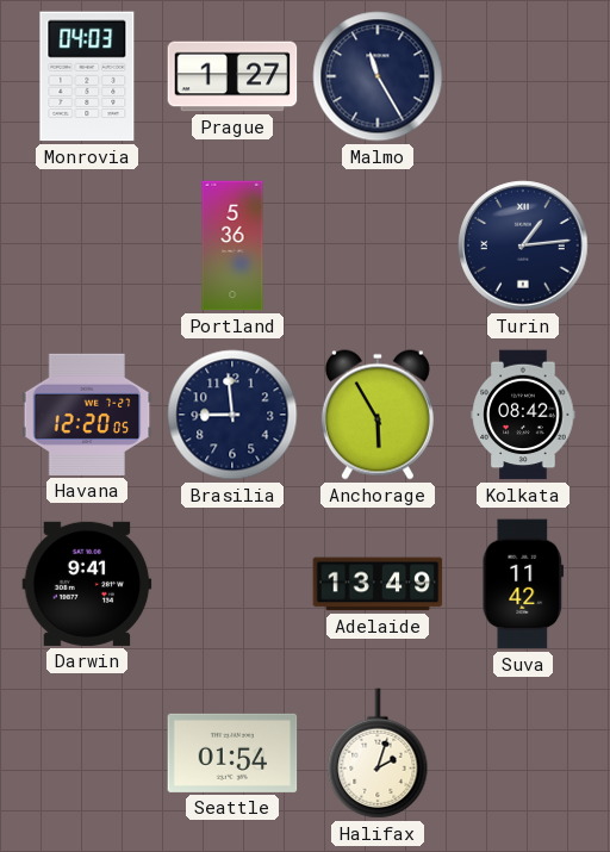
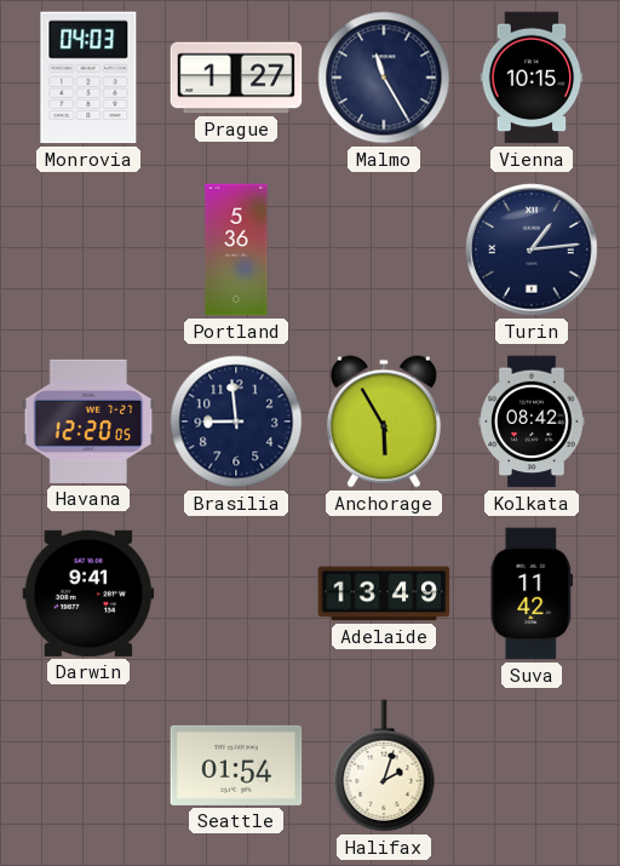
Vienna: none -> 10:15
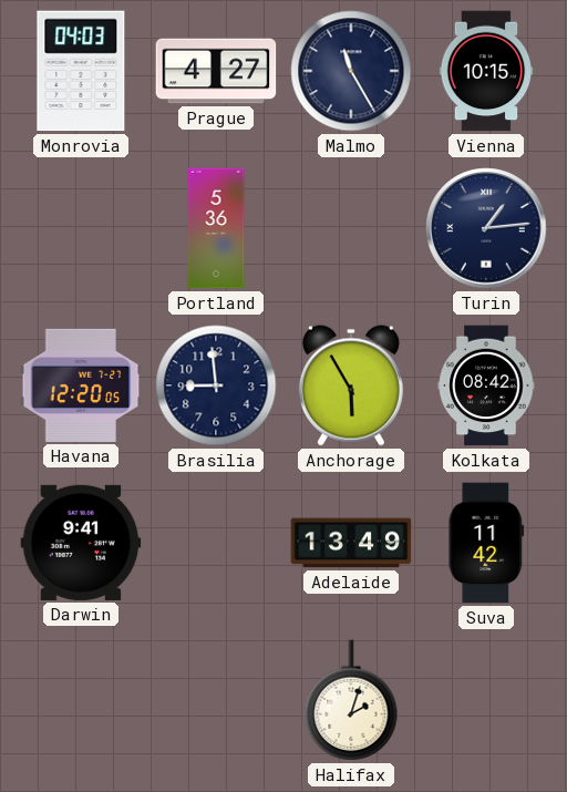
Prague: 1:27 -> 4:27
Seattle: 01:54 -> none
